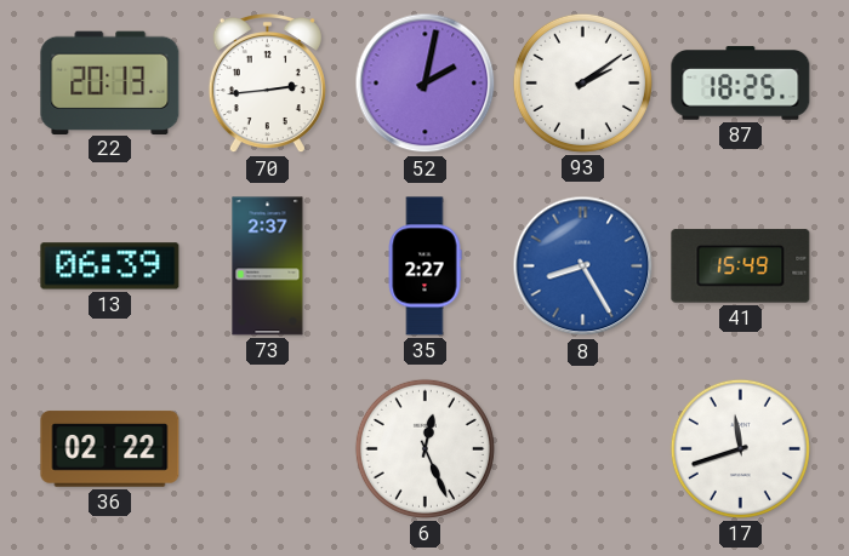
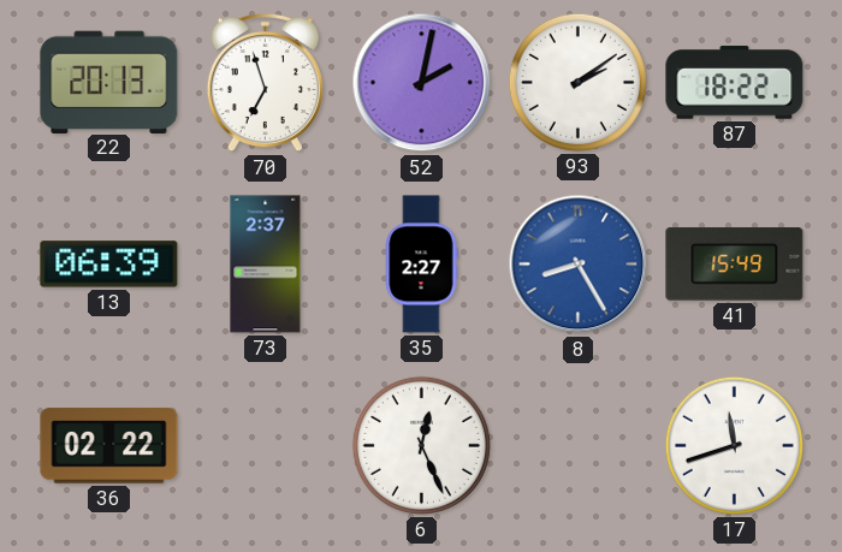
70: 2:44 -> 6:57
87: 18:25 -> 18:22
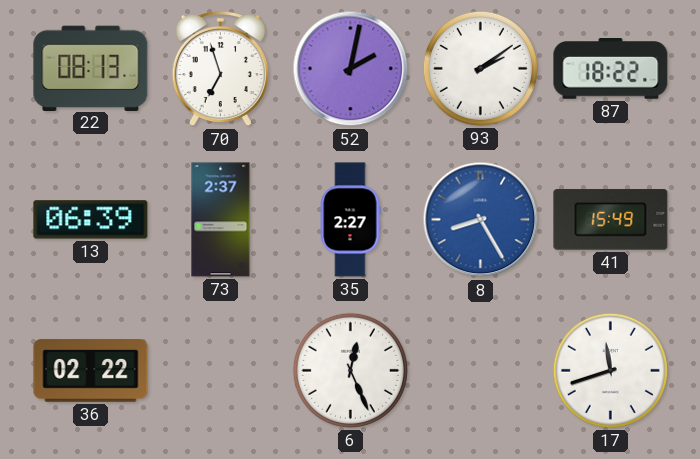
22: 20:13 -> 08:13
